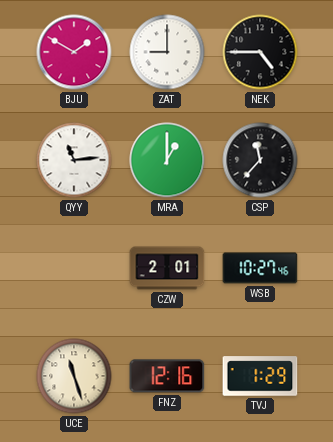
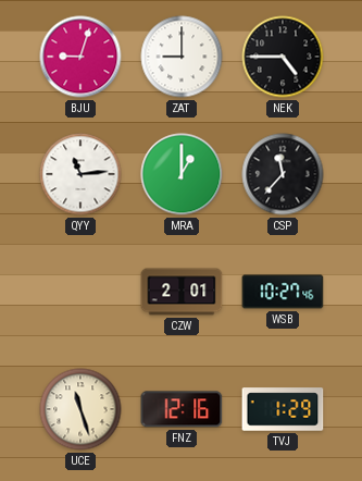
BJU: 1:50 -> 9:03
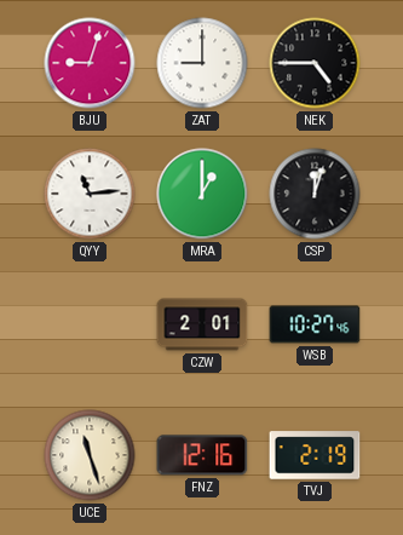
CSP: 11:37 -> 12:03
TVJ: 1:29 -> 2:19
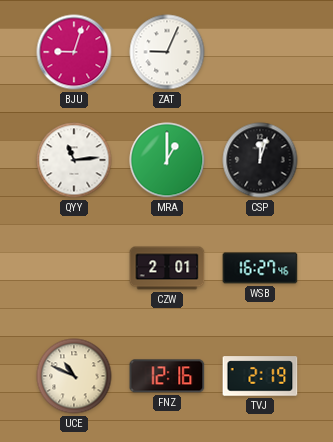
ZAT: 9:00 -> 9:04
NEK: 4:45 -> none
WSB: 10:27 -> 16:27
UCE: 11:27 -> 10:49
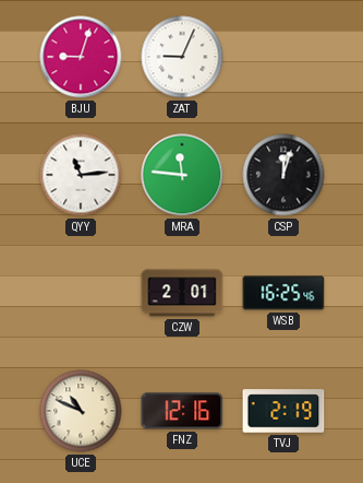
MRA: 1:00 -> 11:46
WSB: 16:27 -> 16:25
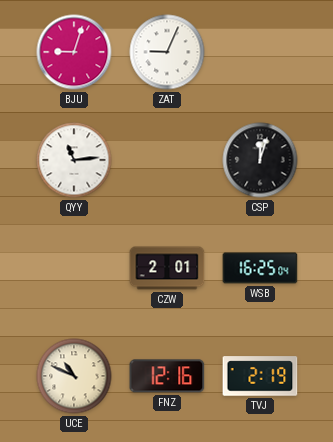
MRA: 11:46 -> none
WSB: 16:25:46 -> 16:25:04
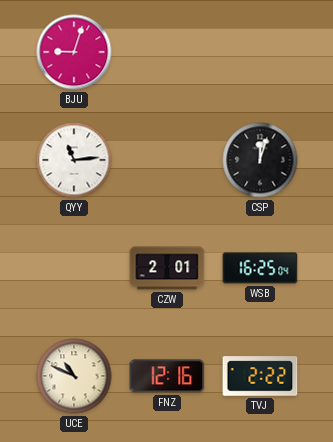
ZAT: 9:04 -> none
TVJ: 2:19 -> 2:22
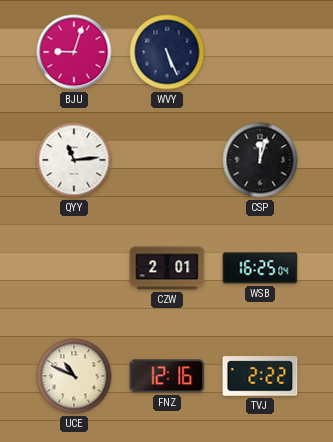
WVY: none -> 5:26
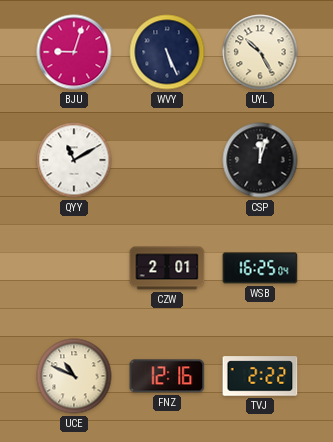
UYL: none -> 10:25
QYY: 11:14 -> 11:10
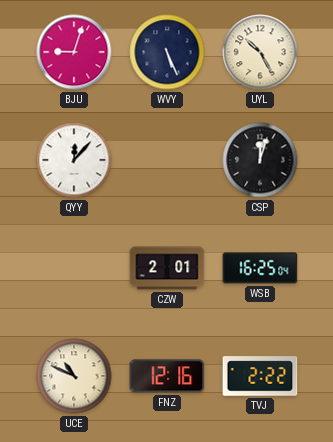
QYY: 11:10 -> 12:07
